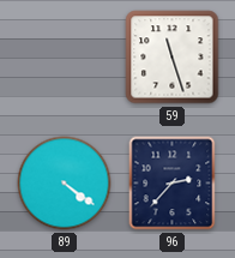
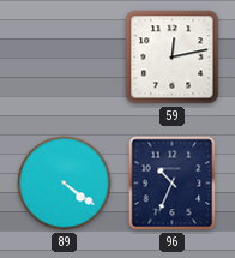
59: 11:27 -> 12:13
96: 2:37 -> 10:34
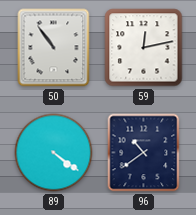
50: none -> 10:54
96: 10:34 -> 10:39
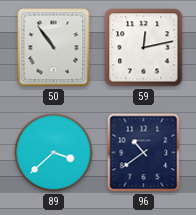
89: 4:21 -> 3:38
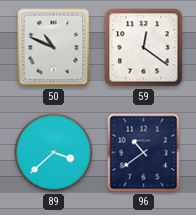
50: 10:54 -> 10:49
59: 12:13 -> 12:21
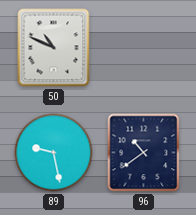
59: 12:21 -> none
89: 3:38 -> 9:28
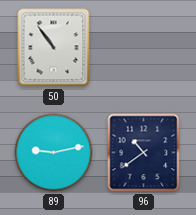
50: 10:49 -> 10:54
89: 9:28 -> 9:13
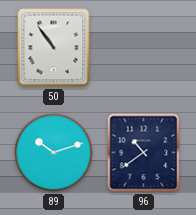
89: 9:13 -> 10:12
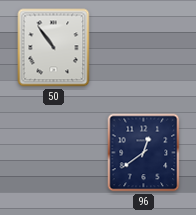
89: 10:12 -> none
96: 10:39 -> 12:39
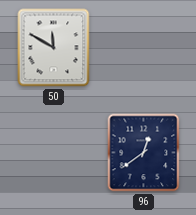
50: 10:54 -> 11:50
